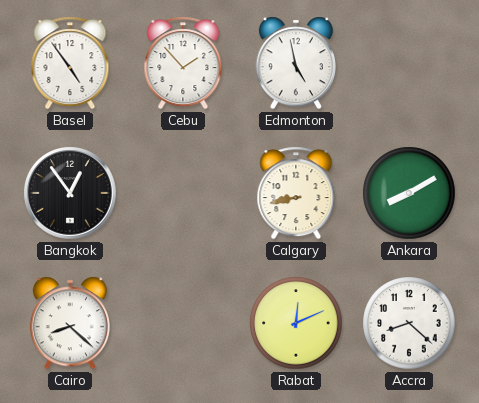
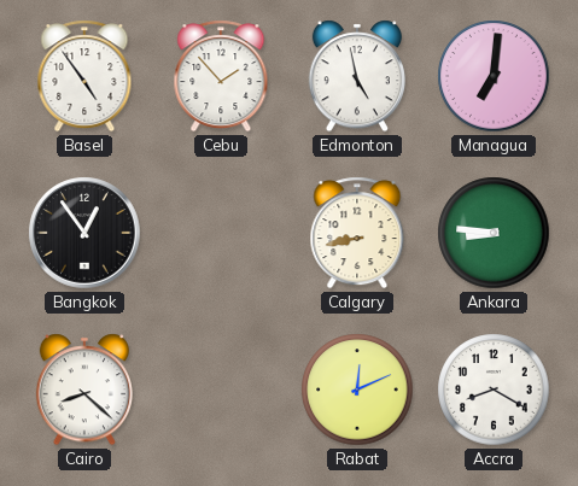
Managua: none -> 7:01
Ankara: 8:10 -> 8:46
Accra: 8:22 -> 8:20
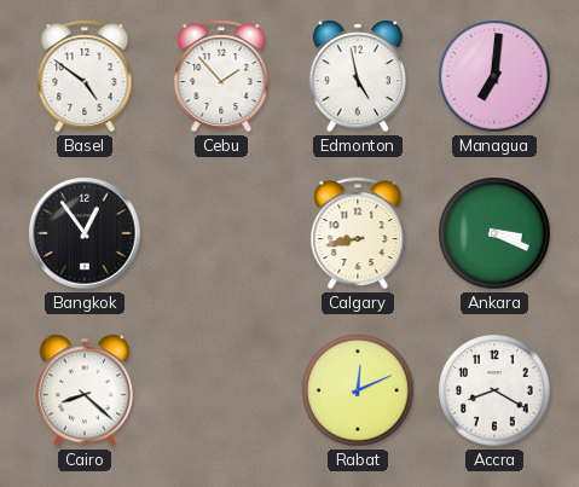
Basel: 4:54 -> 4:51
Ankara: 8:46 -> 3:19
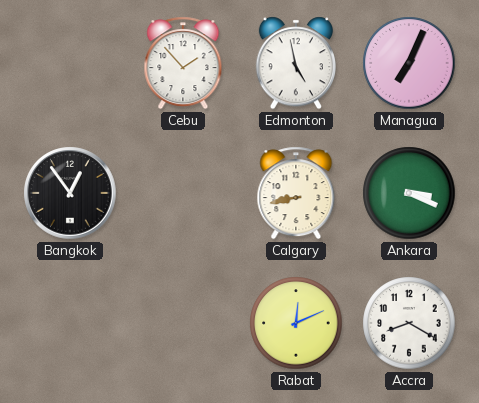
Basel: 4:51 -> none
Managua: 7:01 -> 7:04
Cairo: 8:22 -> none
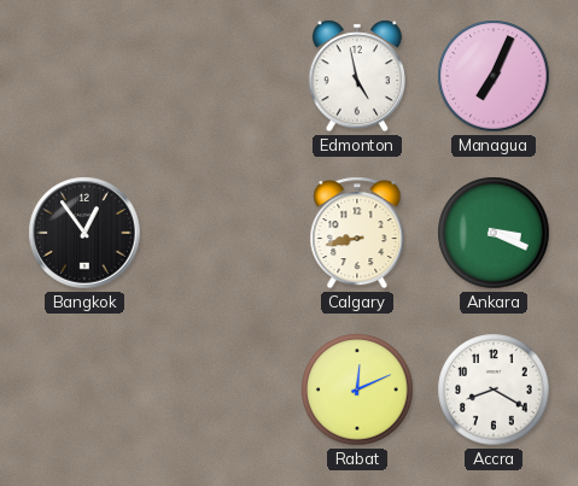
Cebu: 1:53 -> none
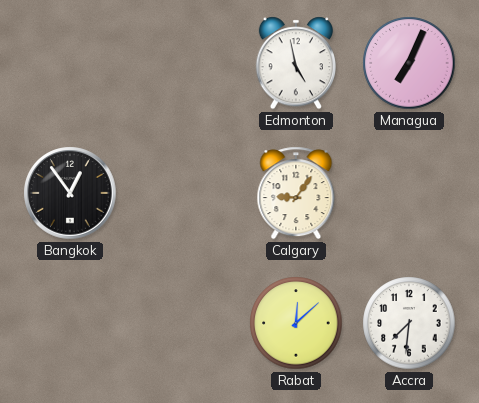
Calgary: 8:43 -> 9:06
Ankara: 3:19 -> none
Rabat: 12:11 -> 12:08
Accra: 8:20 -> 7:31
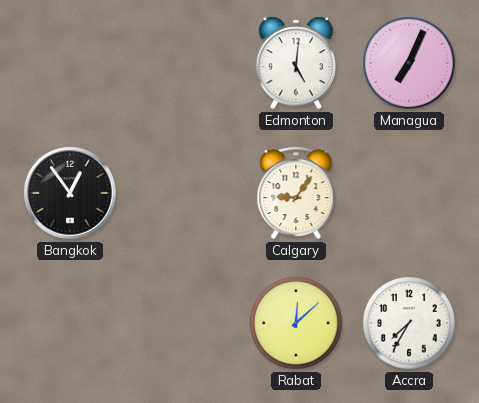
Edmonton: 4:58 -> 5:01
Accra: 7:31 -> 7:35
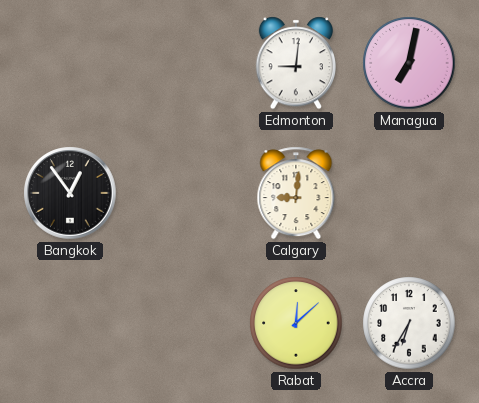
Edmonton: 5:01 -> 9:01
Managua: 7:04 -> 7:02
Calgary: 9:06 -> 9:01
Accra: 7:35 -> 6:35
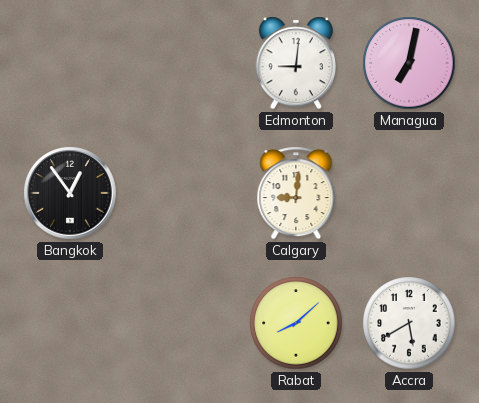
Rabat: 12:08 -> 8:08
Accra: 6:35 -> 5:40
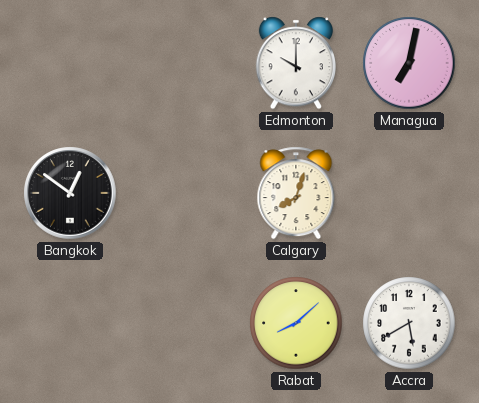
Edmonton: 9:01 -> 10:00
Bangkok: 12:54 -> 12:51
Calgary: 9:01 -> 8:03
